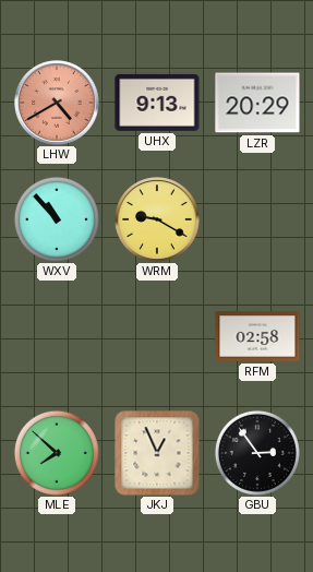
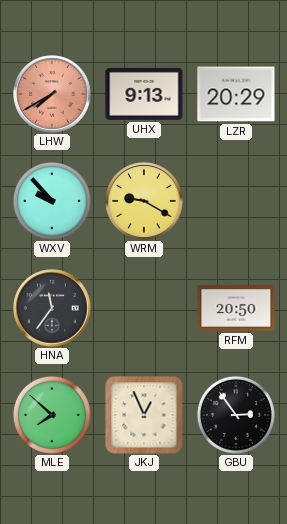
LHW: 4:40 -> 7:40
WXV: 10:53 -> 9:53
HNA: none -> 11:36
RFM: 02:58 -> 20:50
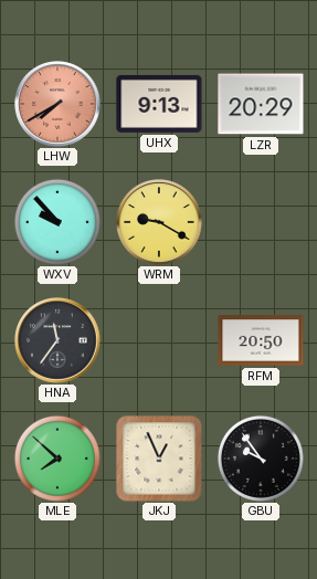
GBU: 2:54 -> 9:54
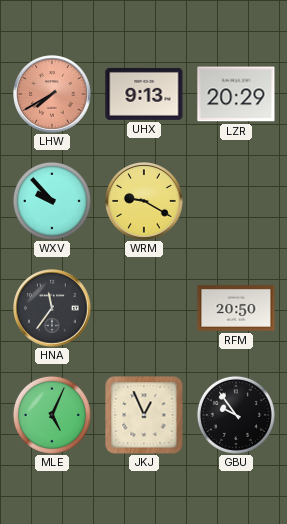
MLE: 7:52 -> 5:04
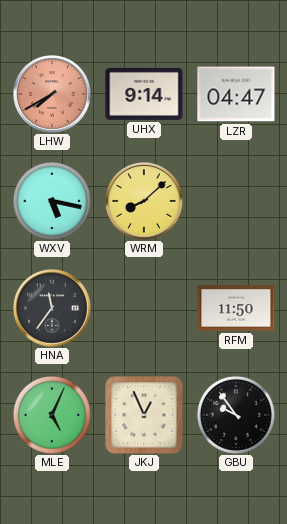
UHX: 9:13 -> 9:14
LZR: 20:29 -> 04:47
WXV: 9:53 -> 5:17
WRM: 9:20 -> 8:08
RFM: 20:50 -> 11:50
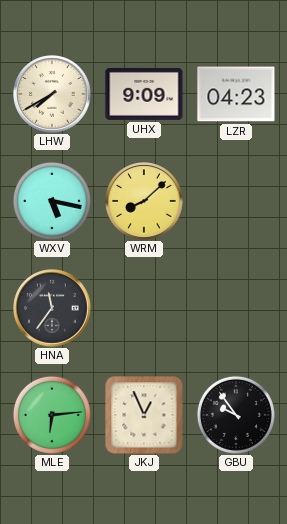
LHW dial: salmon -> cream
UHX: 9:14 -> 9:09
LZR: 04:47 -> 04:23
RFM: 11:50 -> none
MLE: 5:04 -> 6:14
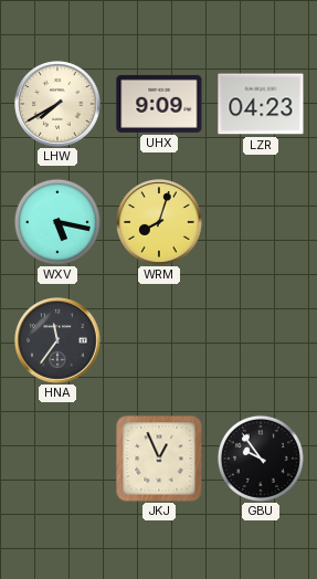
WRM: 8:08 -> 8:03
MLE: 6:14 -> none
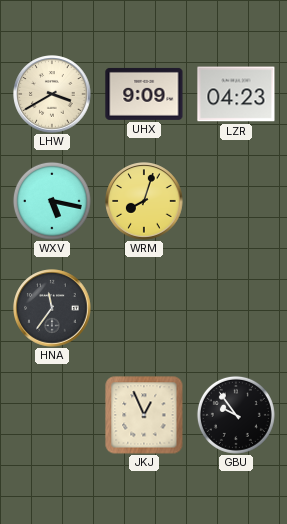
LHW: 7:40 -> 3:40
